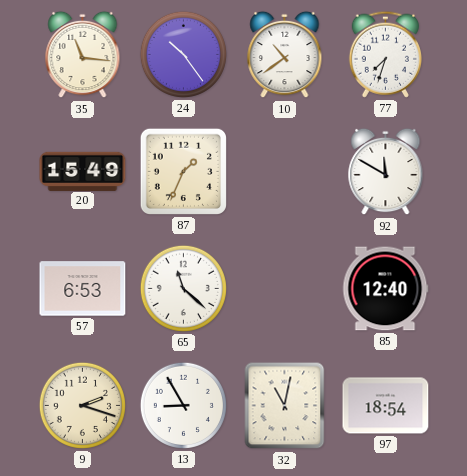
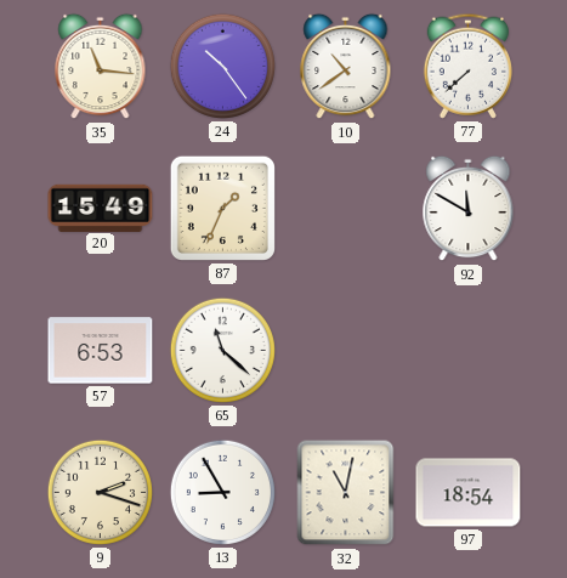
77: 7:33 -> 7:38
85: 12:40 -> none
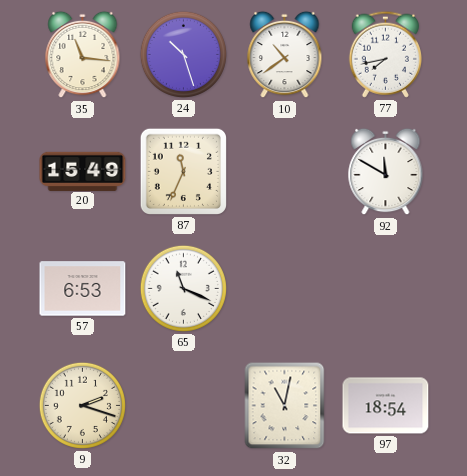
24: 10:24 -> 10:27
77: 7:38 -> 7:43
87: 1:34 -> 11:34
65: 11:22 -> 11:19
13: 8:55 -> none
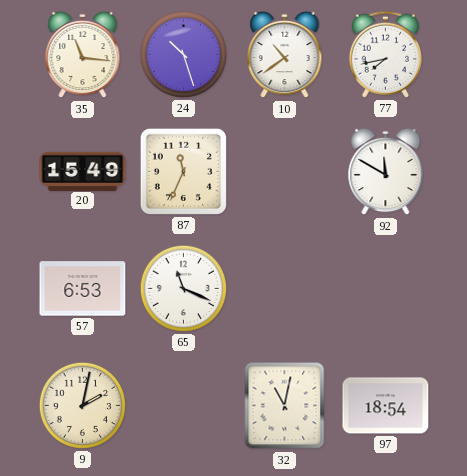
9: 2:18 -> 2:02
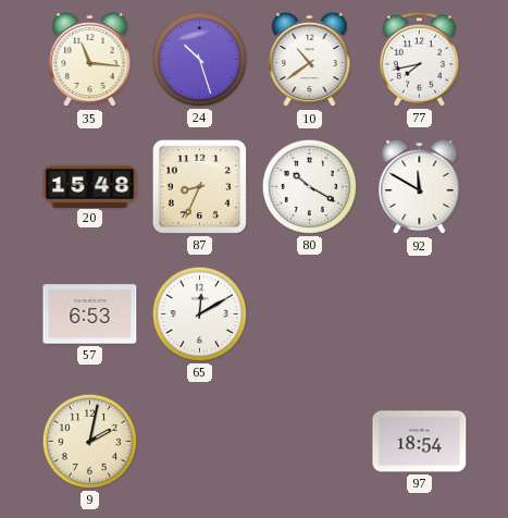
20: 15:49 -> 15:48
87: 11:34 -> 8:34
80: none -> 10:20
65: 11:19 -> 12:10
32: 11:02 -> none
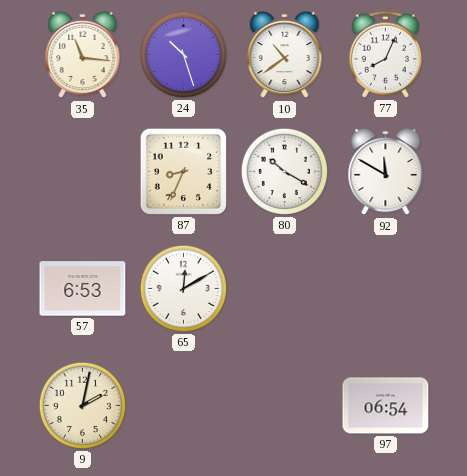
77: 7:43 -> 8:04
20: 15:48 -> none
97: 18:54 -> 06:54
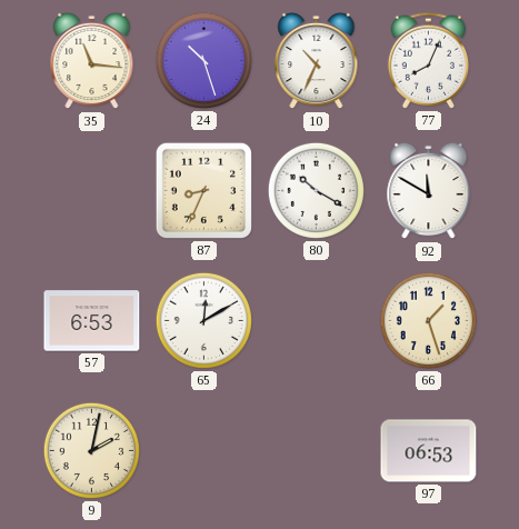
10: 10:39 -> 10:34
66: none -> 1:27
97: 06:54 -> 06:53
